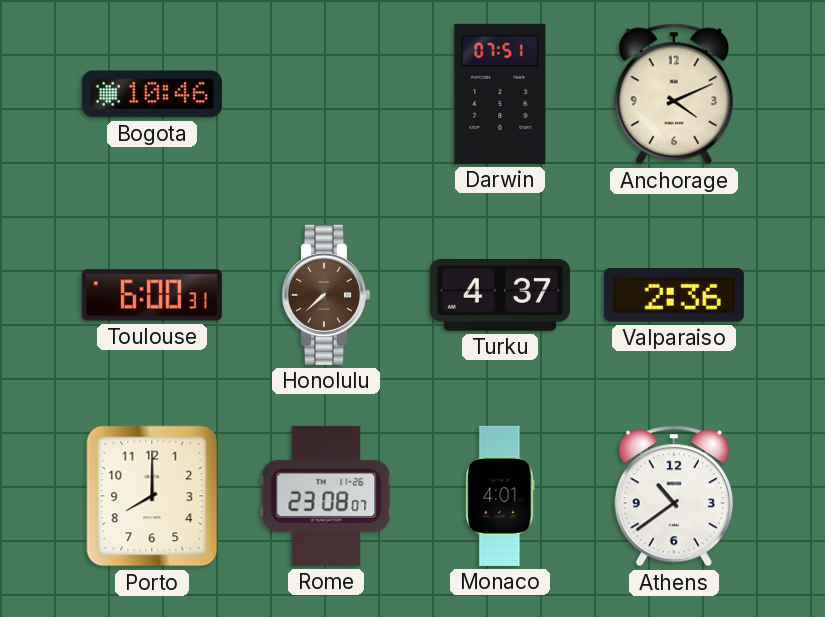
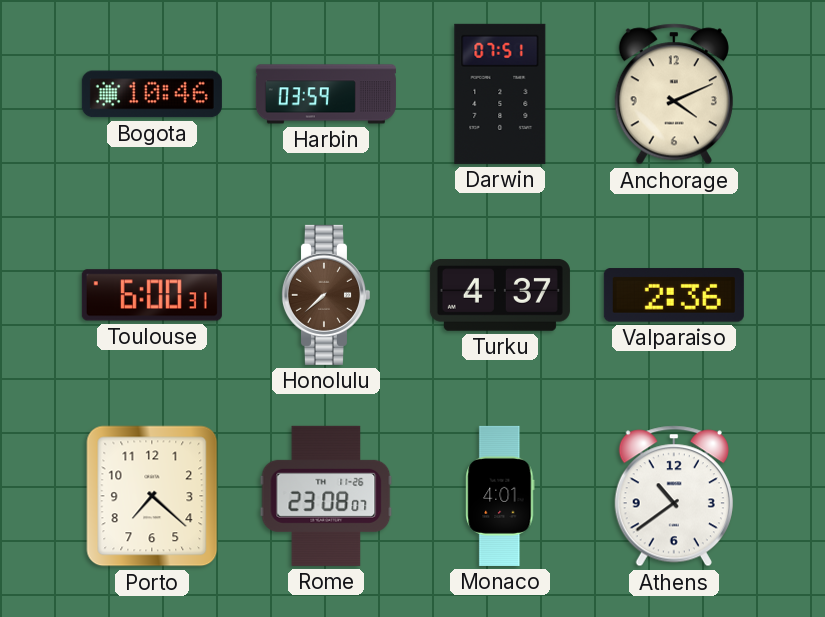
Harbin: none -> 03:59
Porto: 8:00 -> 7:22
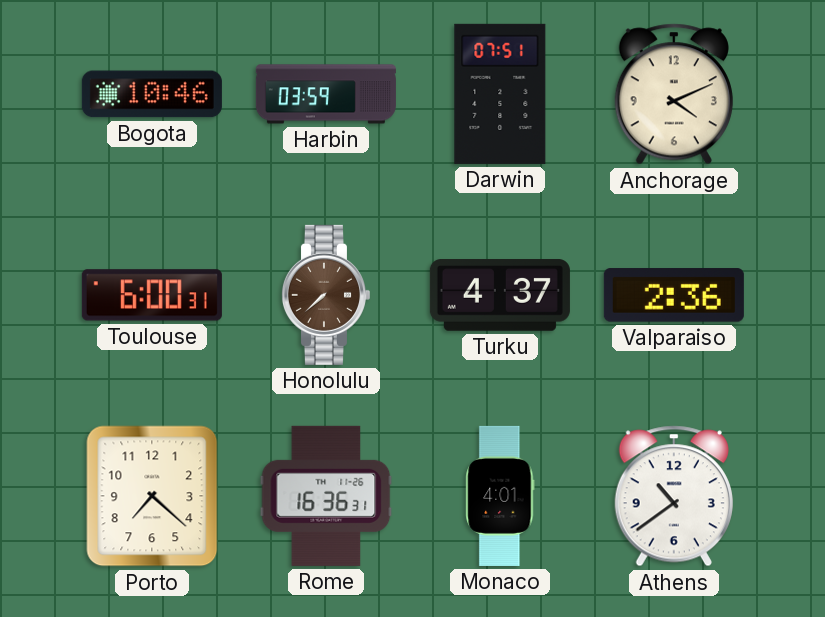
Rome: 23:08 -> 16:36
